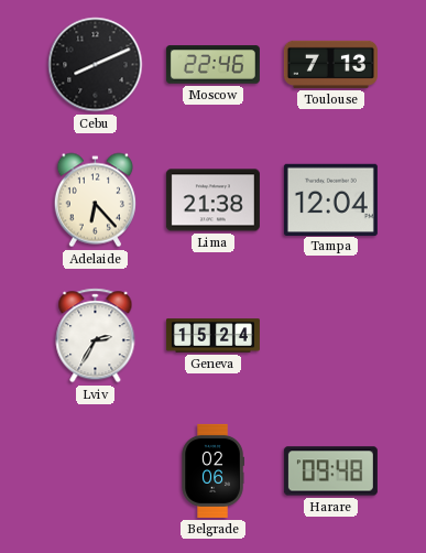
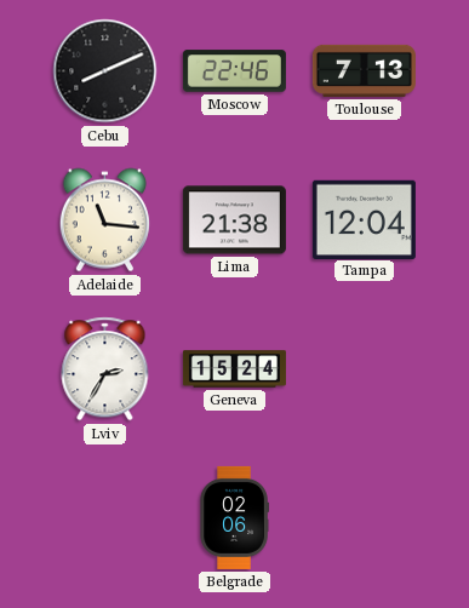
Adelaide: 6:23 -> 11:16
Harare: 09:48 -> none
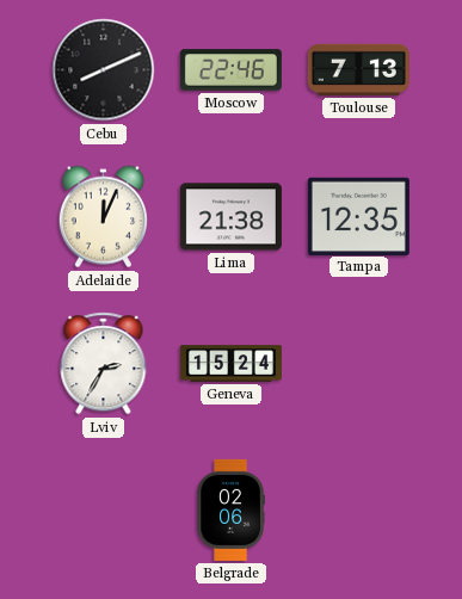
Adelaide: 11:16 -> 12:04
Tampa: 12:04 -> 12:35
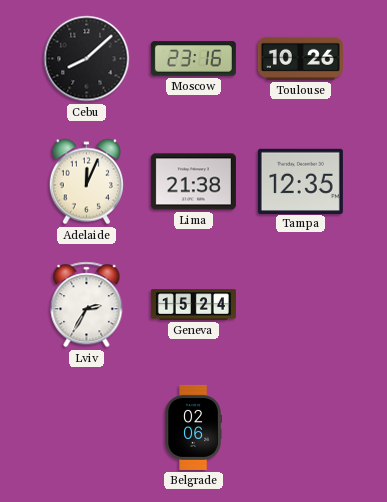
Cebu: 8:11 -> 8:08
Moscow: 22:46 -> 23:16
Toulouse: 7:13 -> 10:26
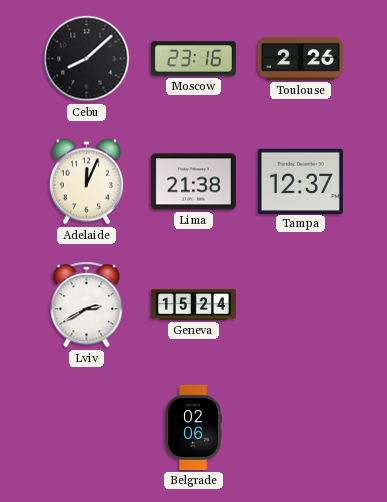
Toulouse: 10:26 -> 2:26
Tampa: 12:35 -> 12:37
Lviv: 2:35 -> 2:40
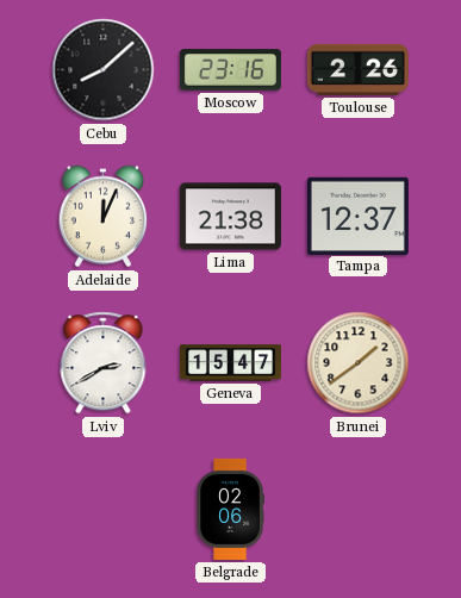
Geneva: 15:24 -> 15:47
Brunei: none -> 1:39
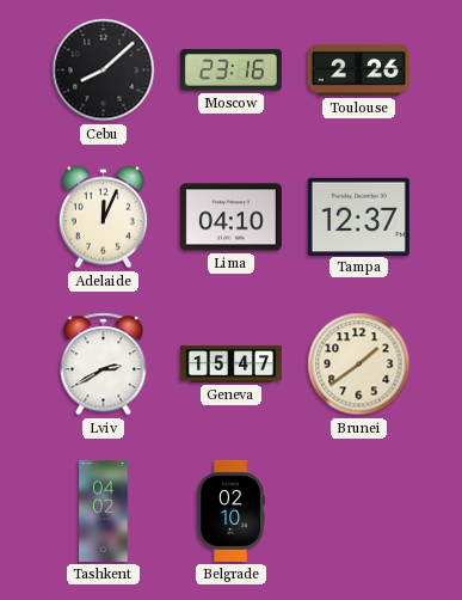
Lima: 21:38 -> 04:10
Tashkent: none -> 04:02
Belgrade: 02:06 -> 02:10
